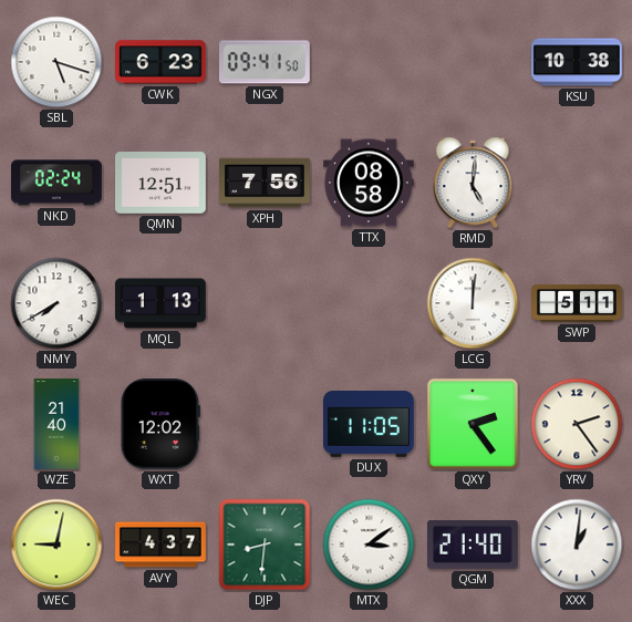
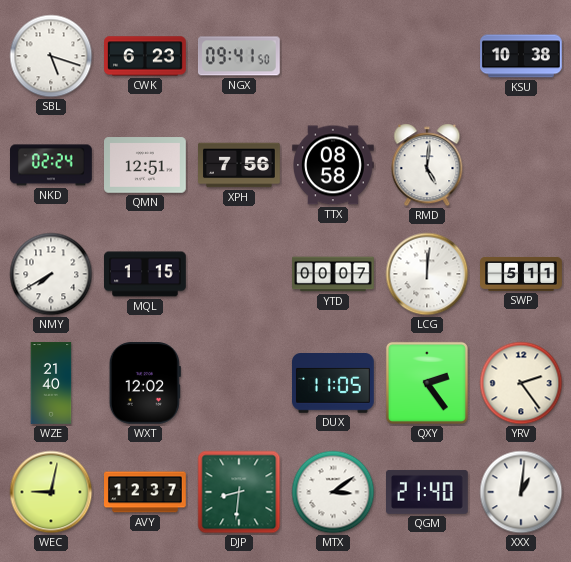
MQL: 1:13 -> 1:15
YTD: none -> 00:07
AVY: 4:37 -> 12:37
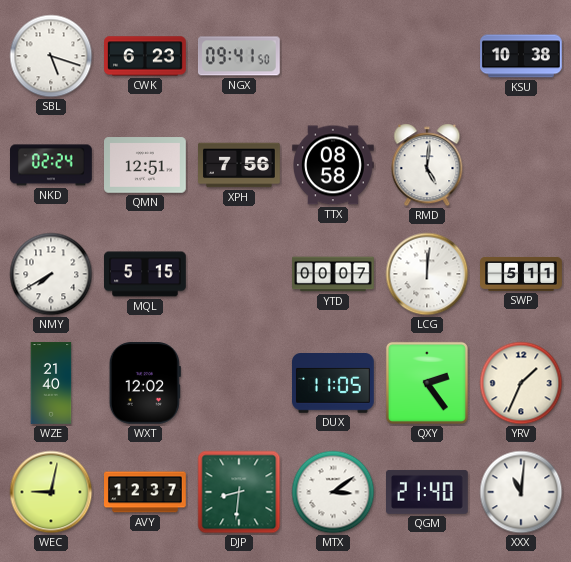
MQL: 1:15 -> 5:15
YRV: 2:24 -> 1:34
XXX: 1:01 -> 11:01
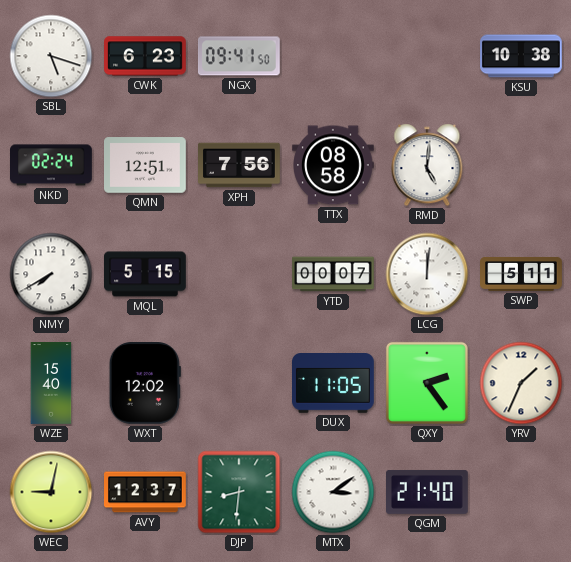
WZE: 21:40 -> 15:40
XXX: 11:01 -> none
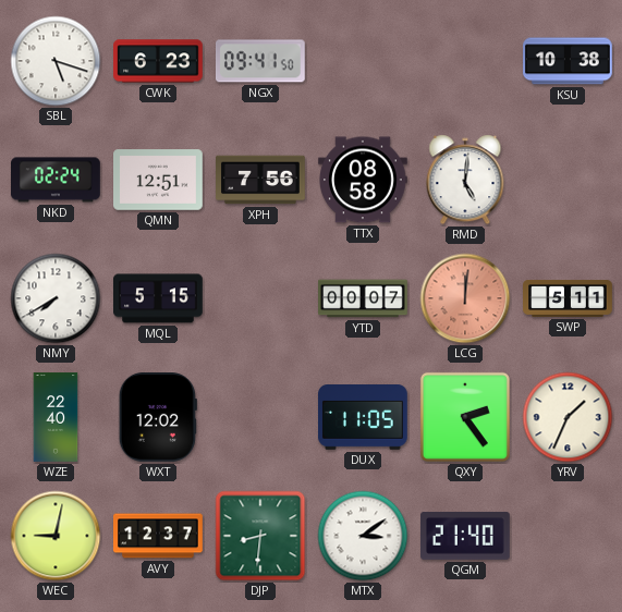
LCG dial: white -> salmon
WZE: 15:40 -> 22:40
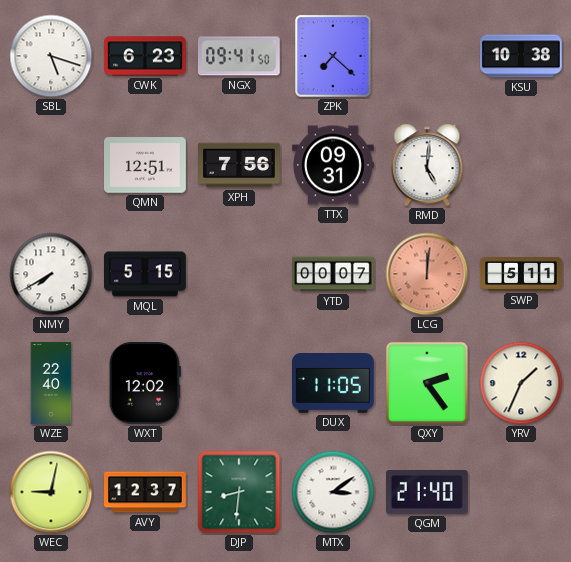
ZPK: none -> 7:22
NKD: 02:24 -> none
TTX: 08:58 -> 09:31
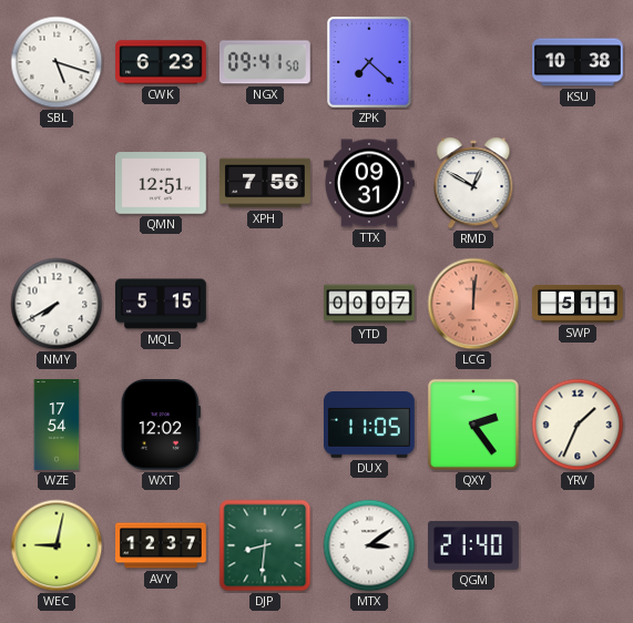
RMD: 5:01 -> 12:50
WZE: 22:40 -> 17:54
